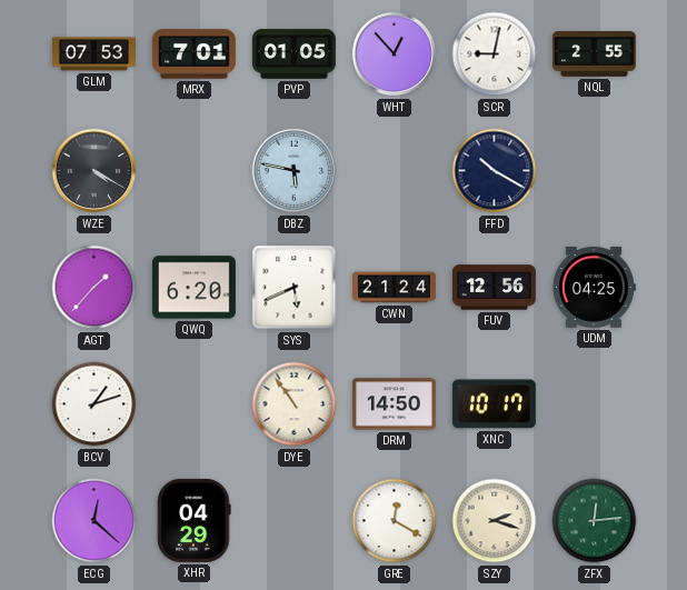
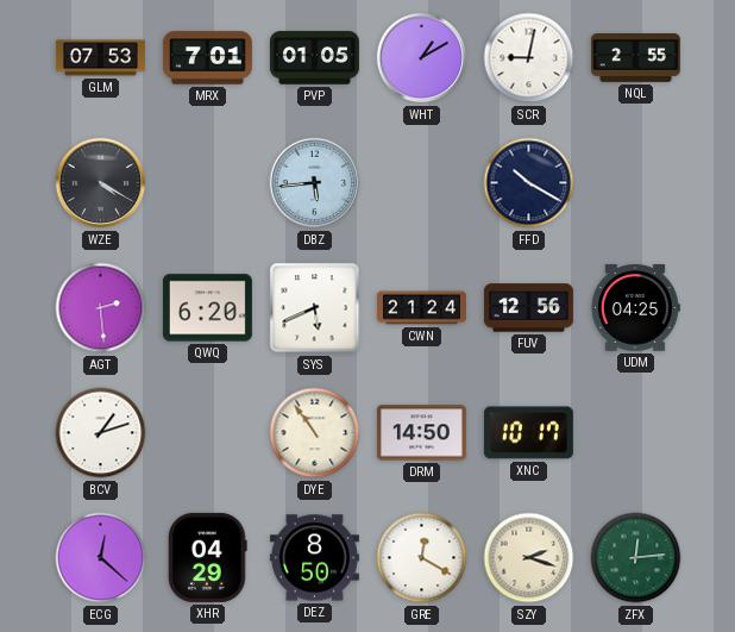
WHT: 12:53 -> 1:10
DBZ: 5:47 -> 5:44
AGT: 1:37 -> 2:29
DEZ: none -> 8:50
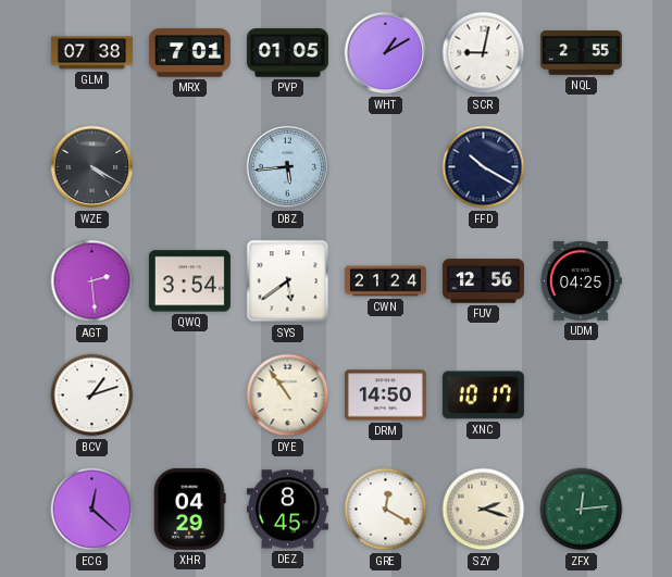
GLM: 07:53 -> 07:38
QWQ: 6:20 -> 3:54
SYS: 5:41 -> 5:39
DEZ: 8:50 -> 8:45
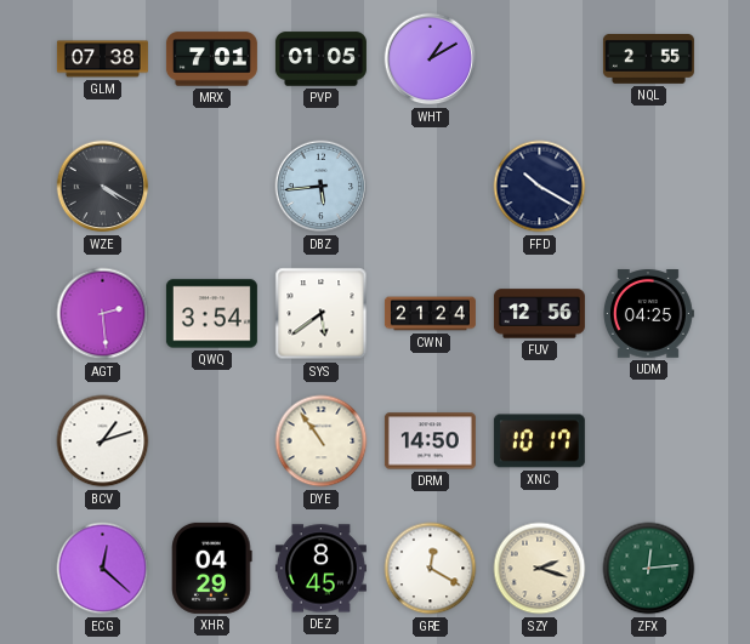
SCR: 9:02 -> none
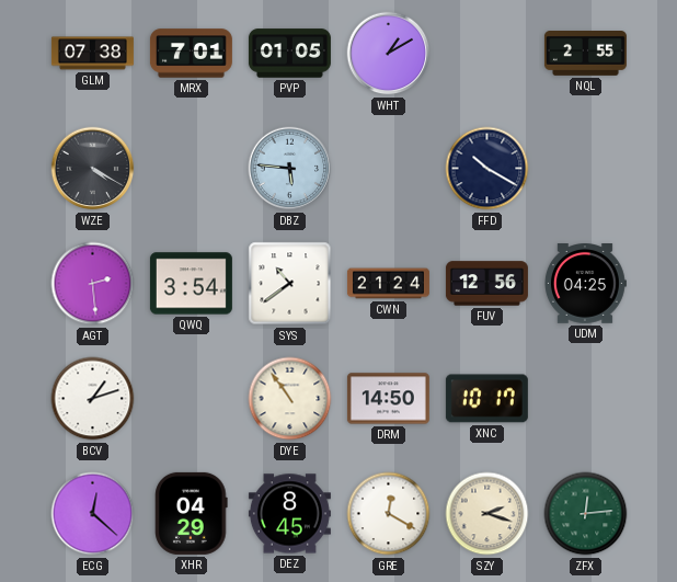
DBZ: 5:44 -> 5:46
SYS: 5:39 -> 10:39
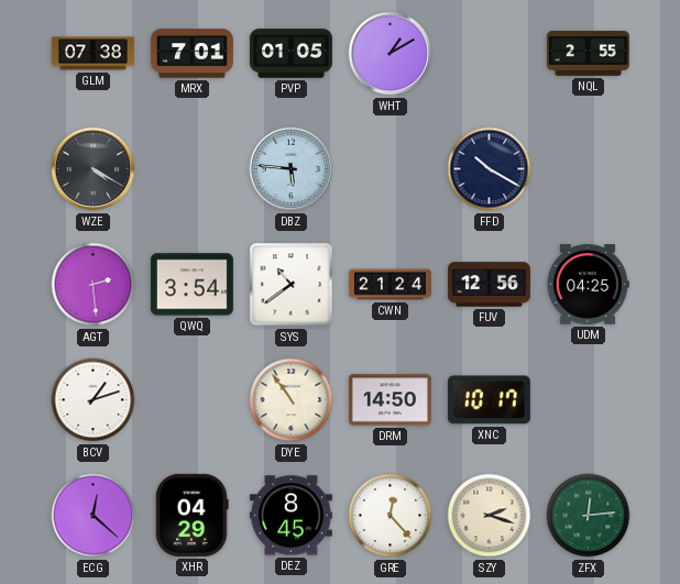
GRE: 12:20 -> 12:23
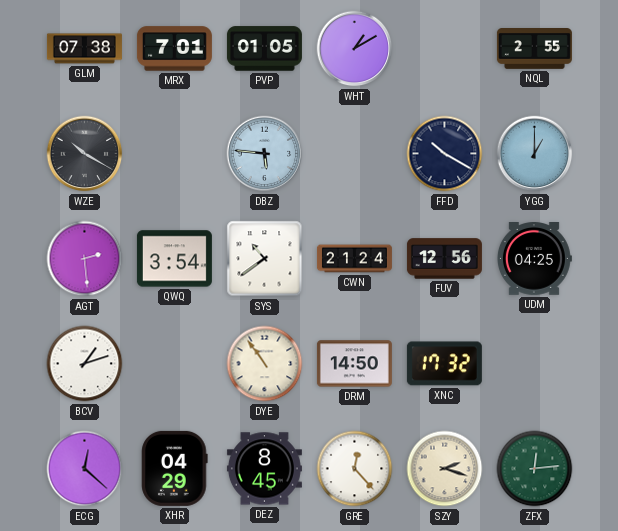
WZE: 4:20 -> 10:20
YGG: none -> 1:00
XNC: 10:17 -> 17:32
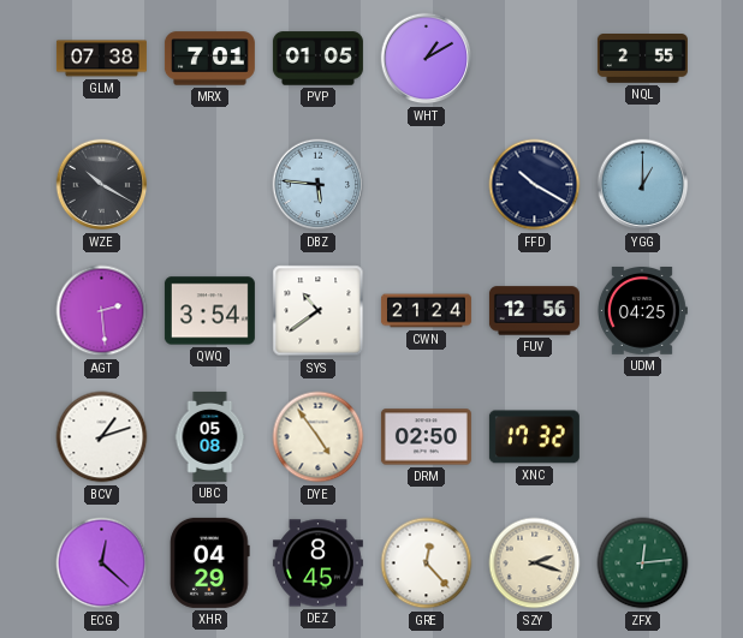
UBC: none -> 05:08
DYE: 10:54 -> 4:54
DRM: 14:50 -> 02:50
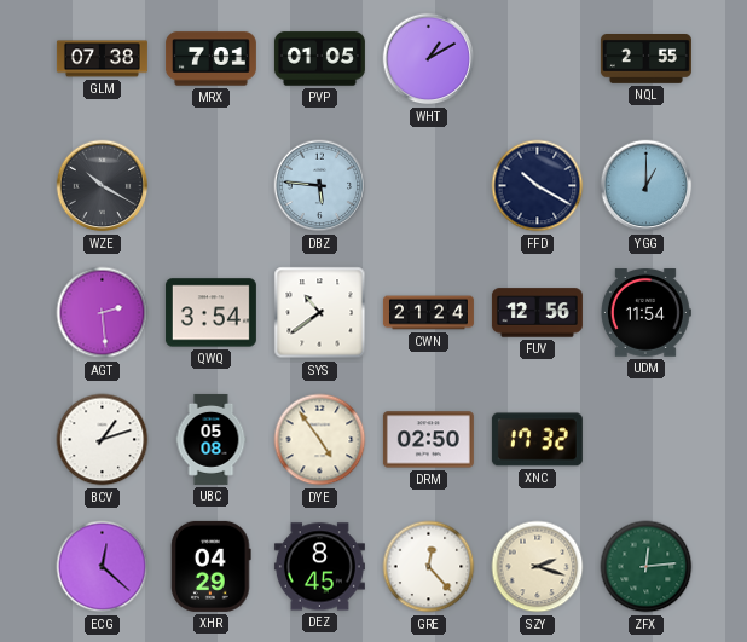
UDM: 04:25 -> 11:54
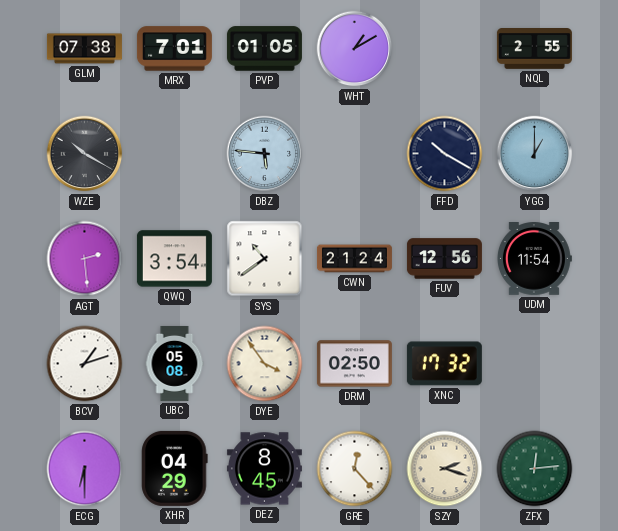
DYE: 4:54 -> 3:54
ECG: 12:22 -> 6:30
